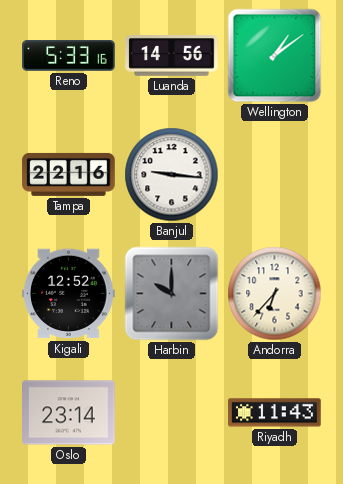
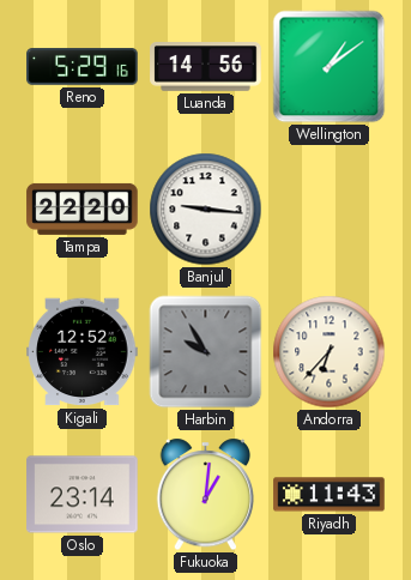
Reno: 5:33 -> 5:29
Tampa: 22:16 -> 22:20
Harbin: 10:00 -> 9:55
Fukuoka: none -> 1:01
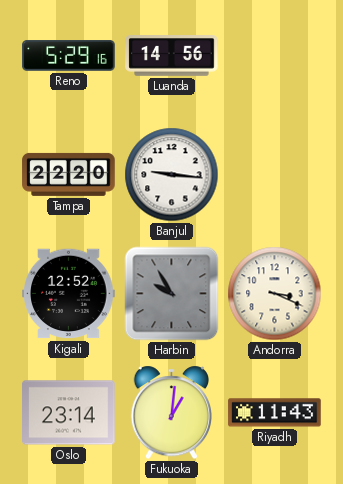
Wellington: 1:09 -> none
Andorra: 6:37 -> 3:19
